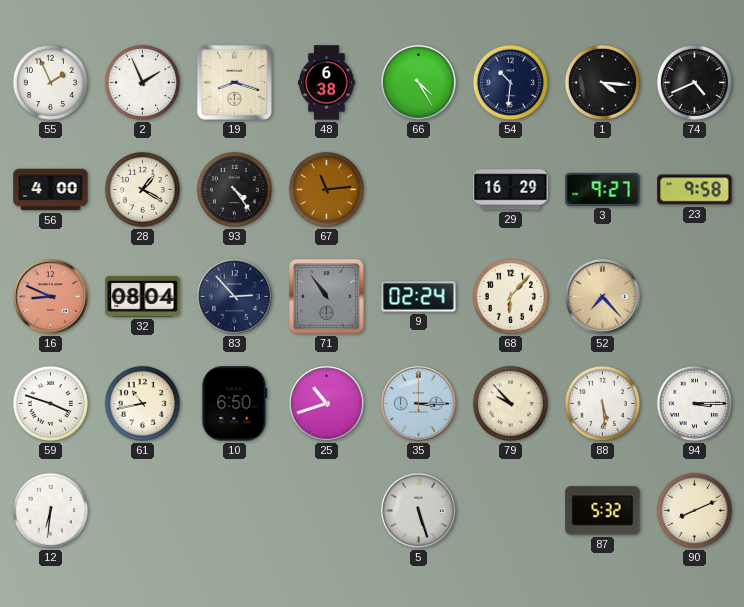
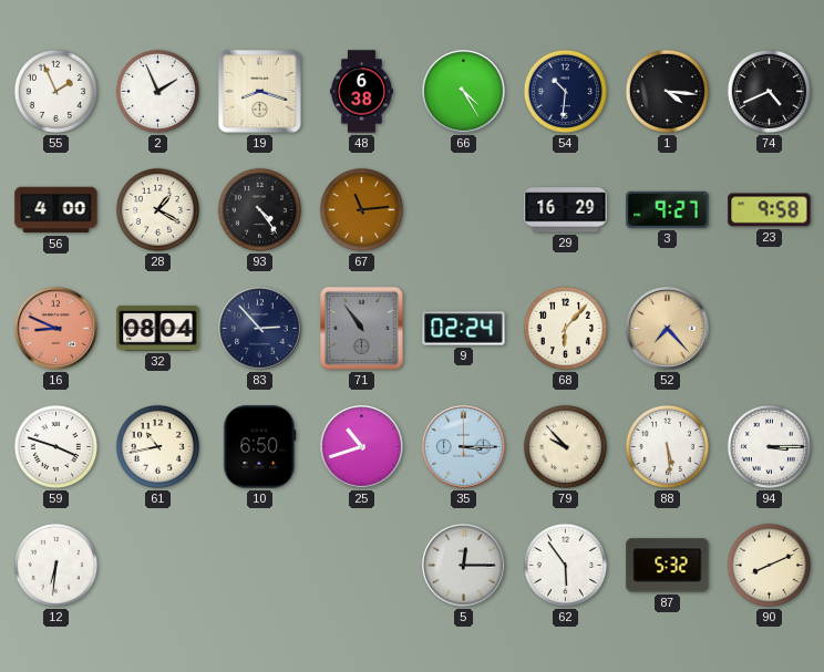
5: 5:27 -> 12:15
62: none -> 5:54
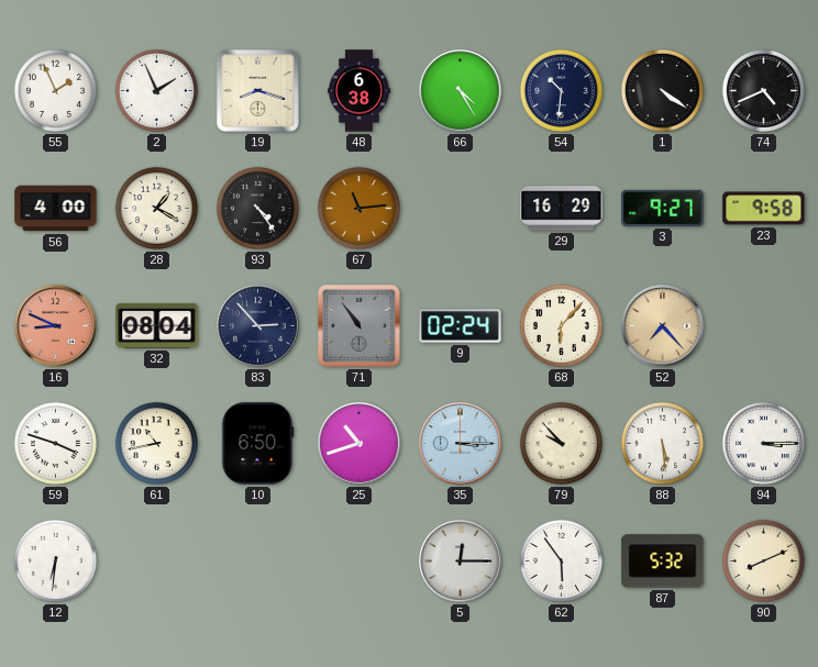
1: 4:16 -> 4:21
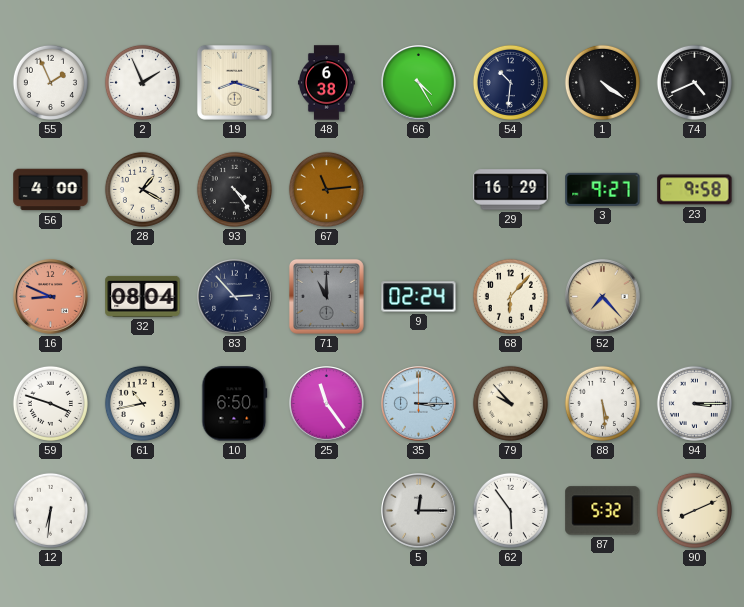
71: 10:54 -> 11:00
25: 10:42 -> 11:24
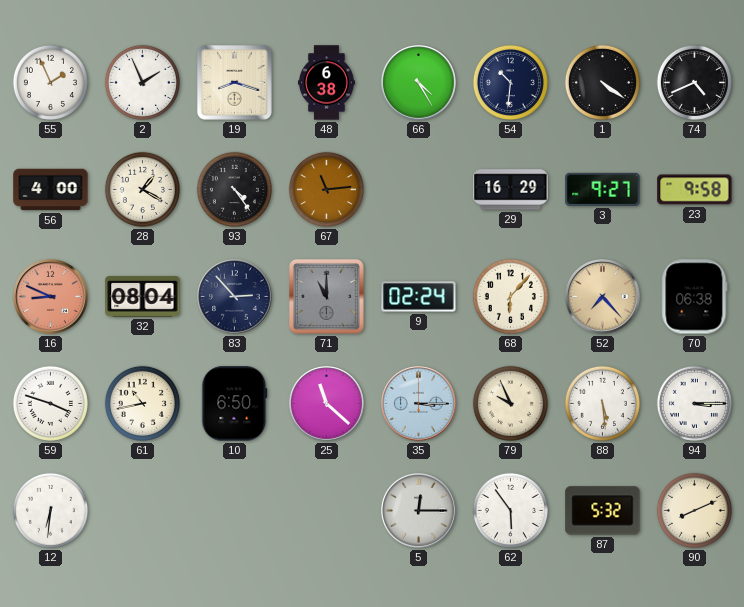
70: none -> 06:38
25: 11:24 -> 11:22
79: 9:53 -> 9:56
